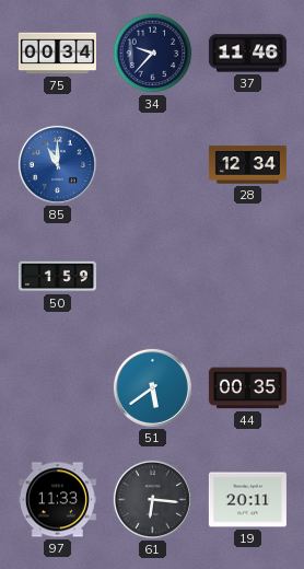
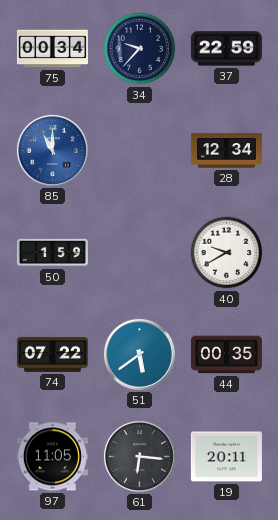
37: 11:46 -> 22:59
40: none -> 9:40
74: none -> 07:22
97: 11:33 -> 11:05
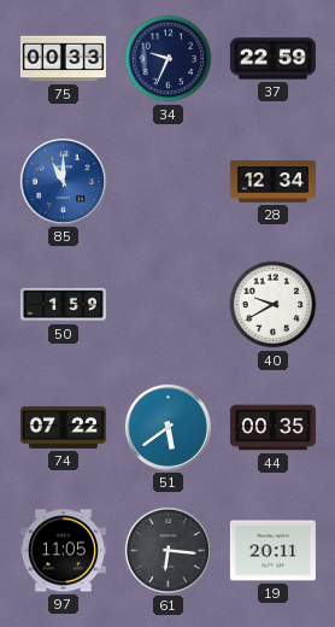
75: 00:34 -> 00:33
34: 9:37 -> 9:34
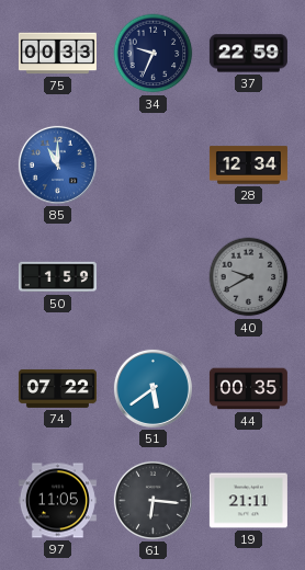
40 dial: white -> grey
19: 20:11 -> 21:11
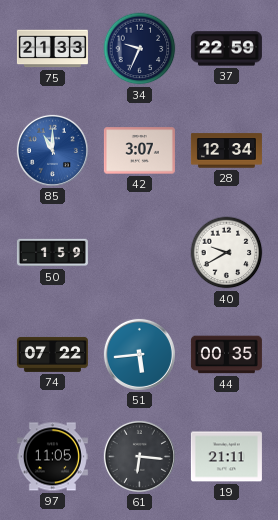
75: 00:33 -> 21:33
42: none -> 3:07
40 dial: grey -> white
51: 5:39 -> 5:44
